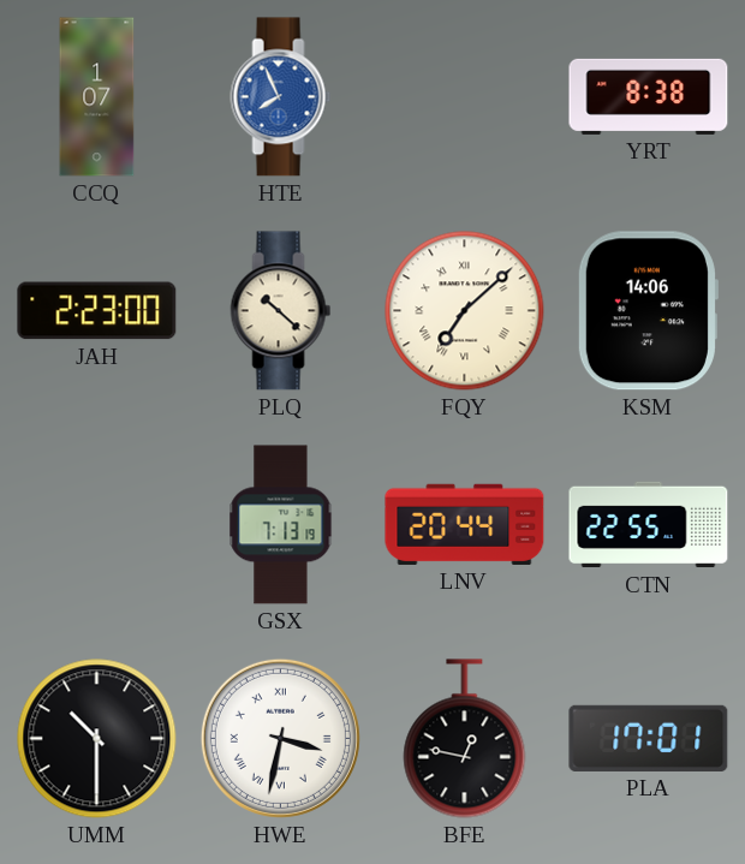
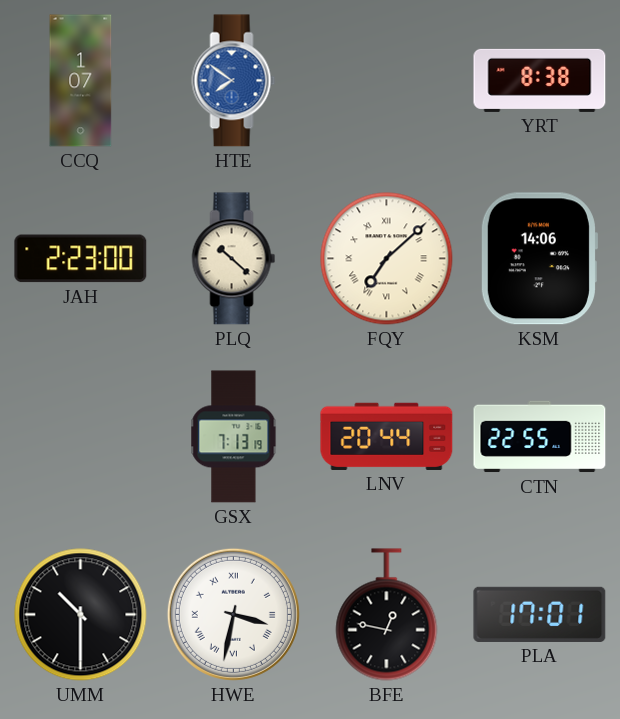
HTE: 7:56 -> 7:51
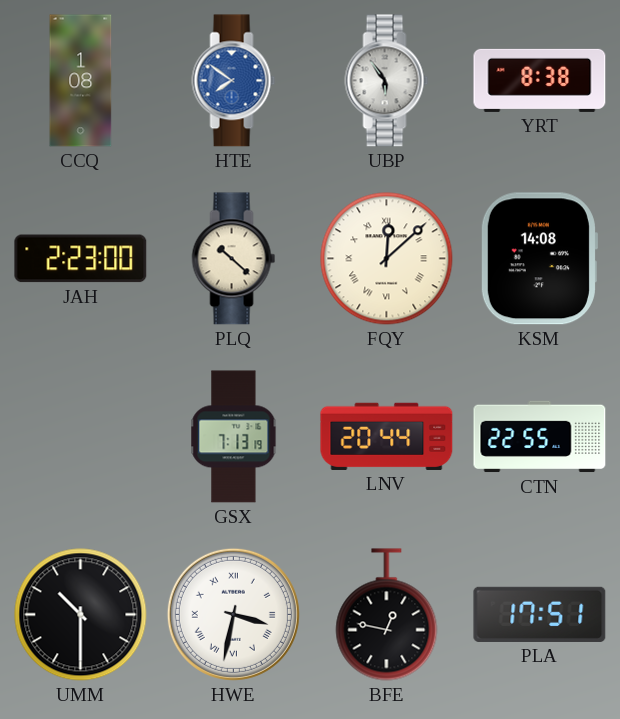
CCQ: 1:07 -> 1:08
UBP: none -> 5:54
FQY: 7:08 -> 12:08
KSM: 14:06 -> 14:08
PLA: 17:01 -> 17:51
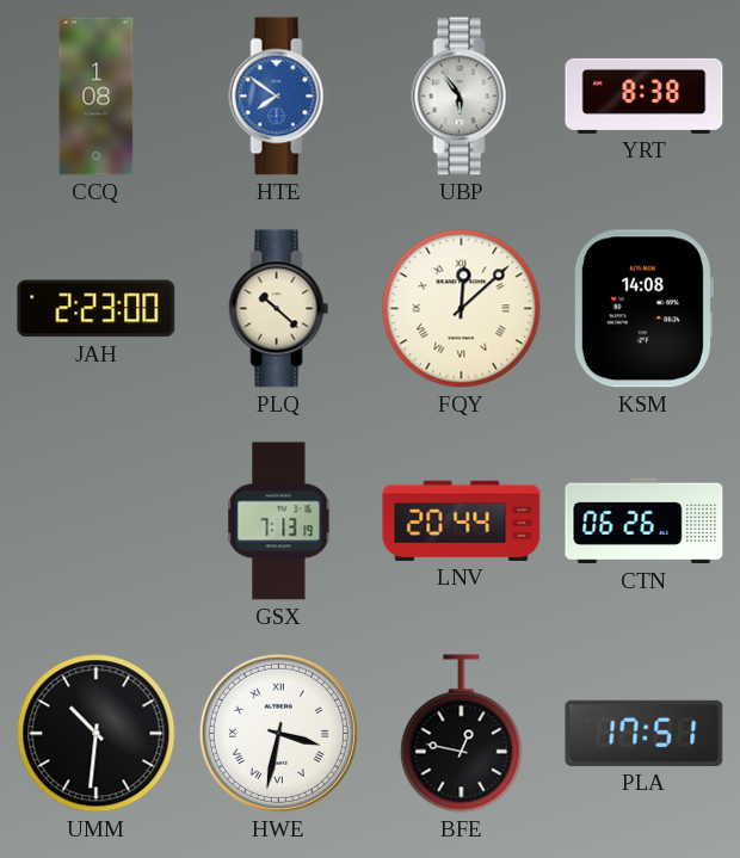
CTN: 22:55 -> 06:26
UMM: 10:30 -> 10:31
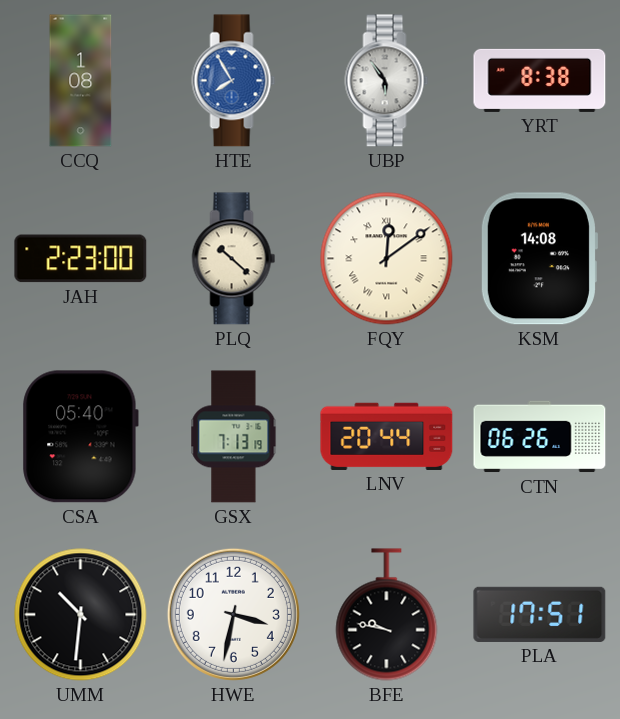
HTE: 7:51 -> 7:55
FQY: 12:08 -> 12:09
CSA: none -> 05:40
HWE numerals: Roman -> Arabic
BFE: 12:47 -> 9:47
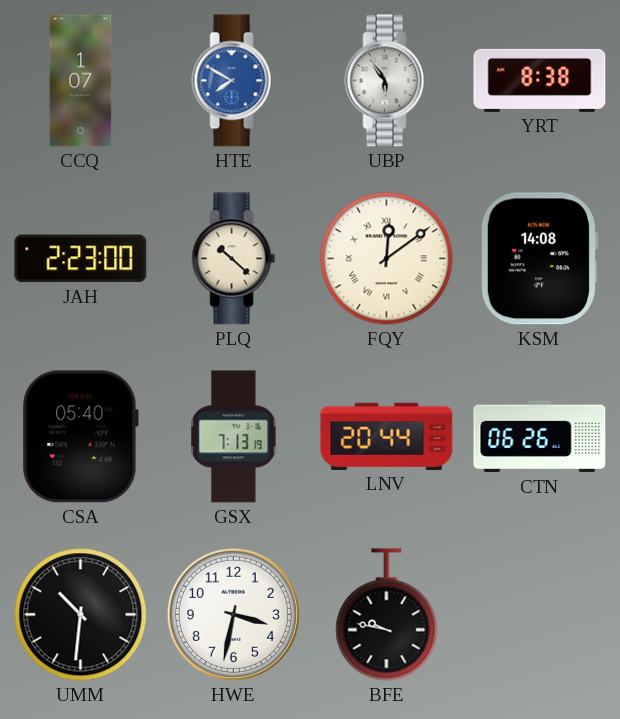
CCQ: 1:08 -> 1:07
HTE: 7:55 -> 7:50
PLA: 17:51 -> none
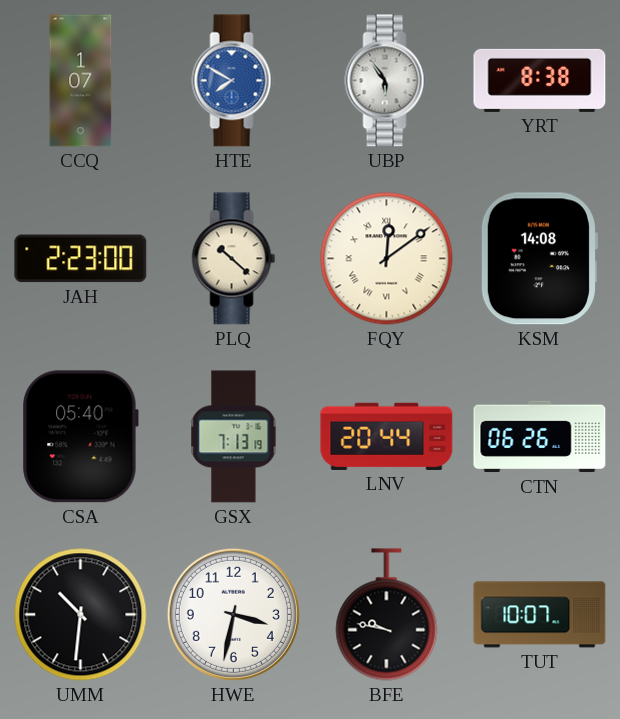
TUT: none -> 10:07
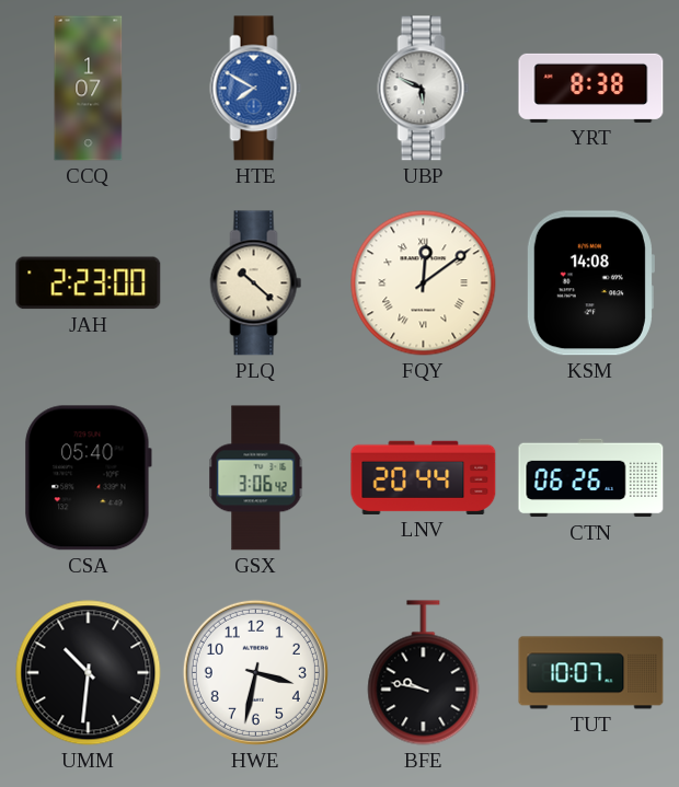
UBP: 5:54 -> 5:49
GSX: 7:13 -> 3:06
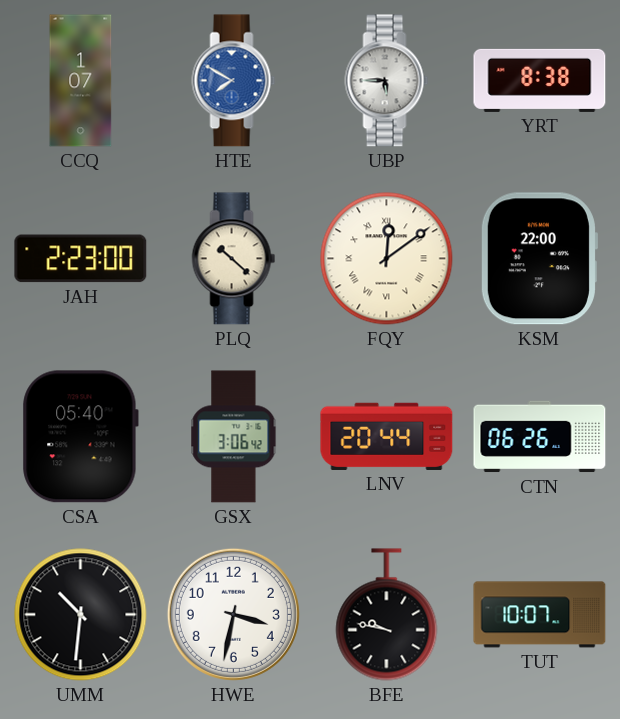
UBP: 5:49 -> 5:45
KSM: 14:08 -> 22:00
